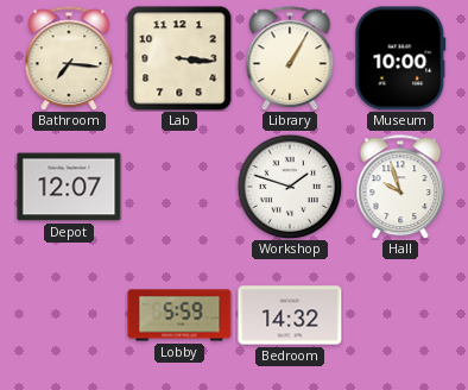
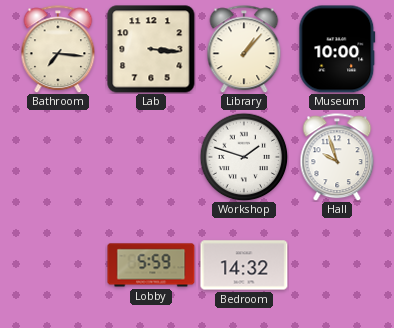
Library: 1:05 -> 1:07
Depot: 12:07 -> none
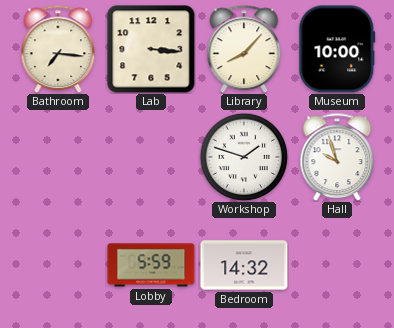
Library: 1:07 -> 8:07
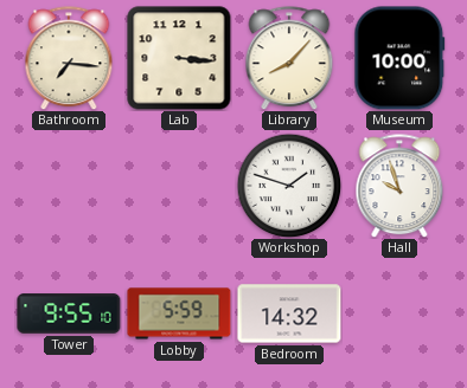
Tower: none -> 9:55
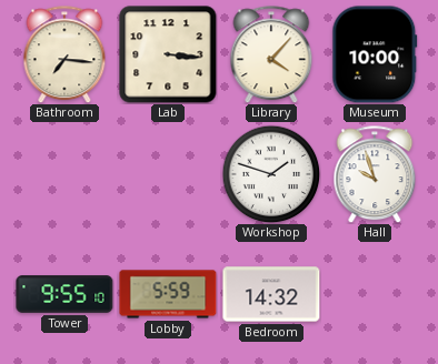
Library: 8:07 -> 4:07
